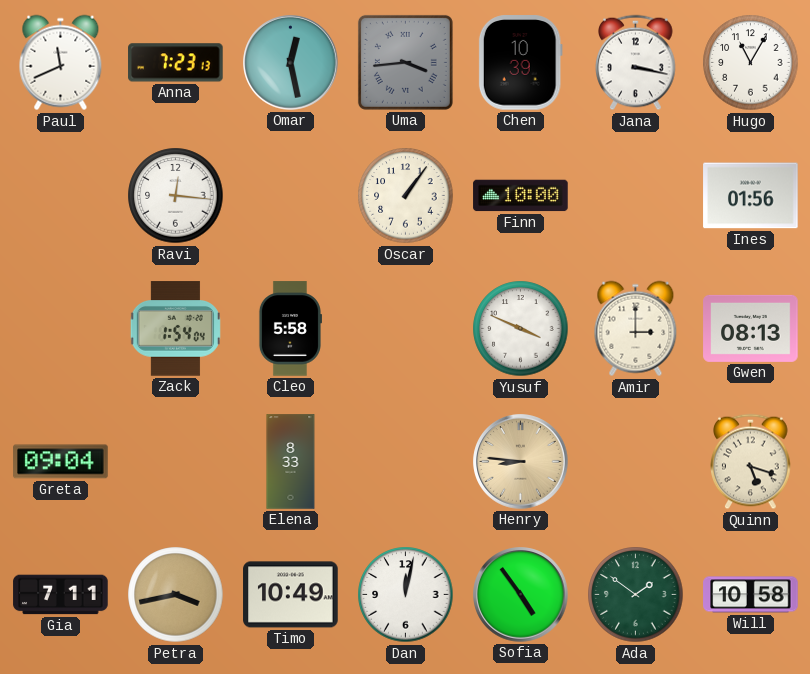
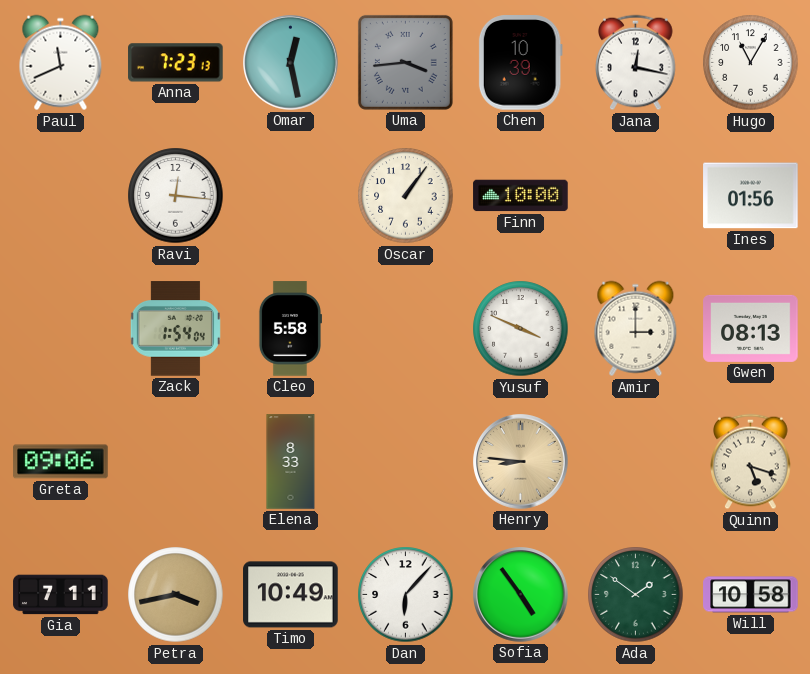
Jana: 3:17 -> 12:17
Greta: 09:04 -> 09:06
Dan: 12:02 -> 6:07
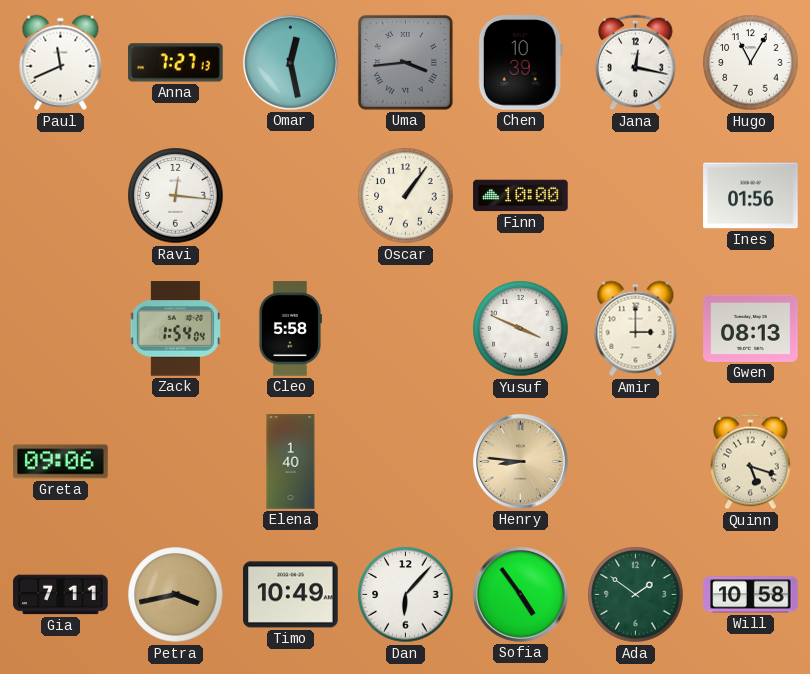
Anna: 7:23 -> 7:27
Elena: 8:33 -> 1:40
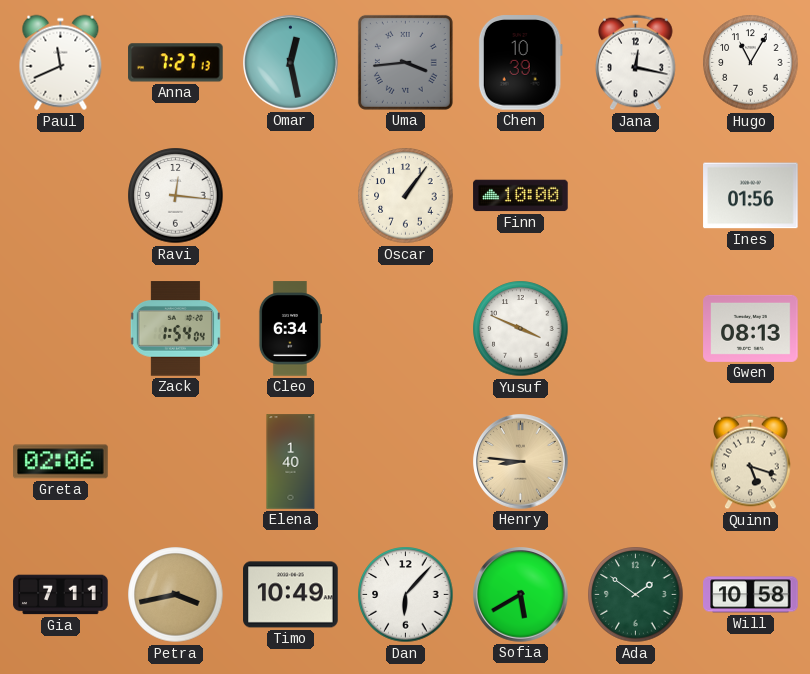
Cleo: 5:58 -> 6:34
Amir: 3:00 -> none
Greta: 09:06 -> 02:06
Sofia: 4:54 -> 5:40
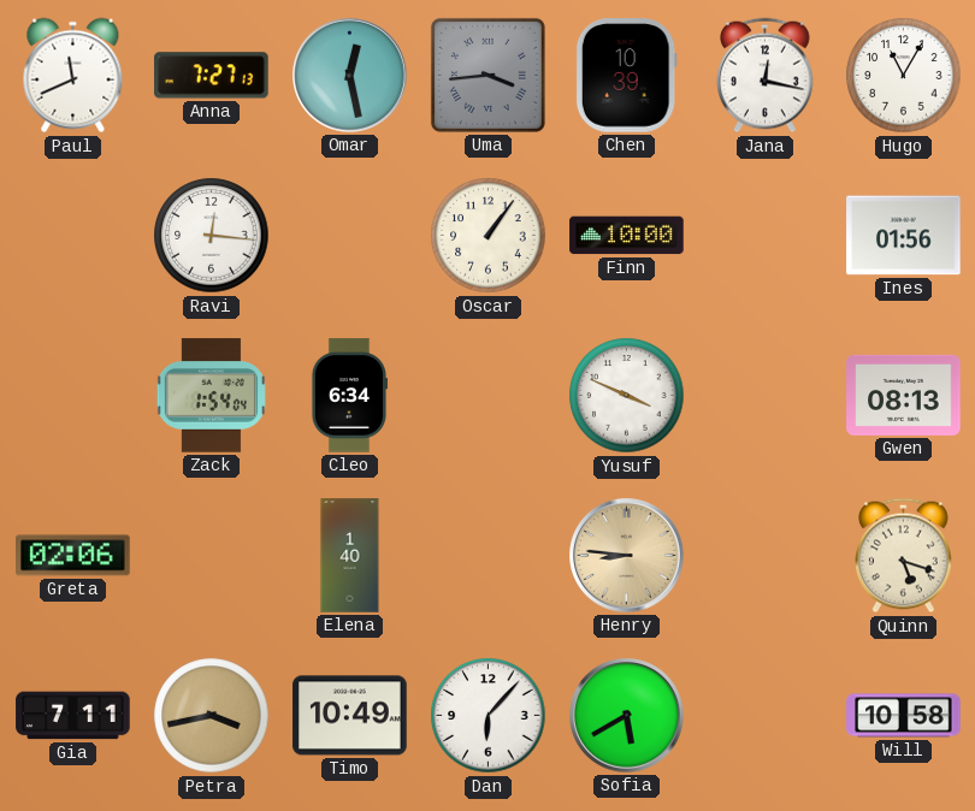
Ada: 1:51 -> none
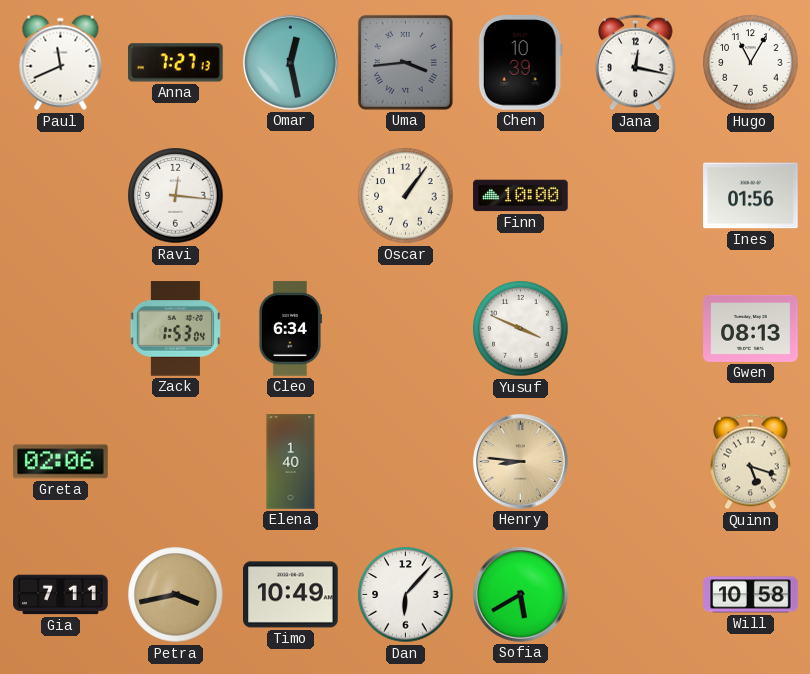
Zack: 1:54 -> 1:53
